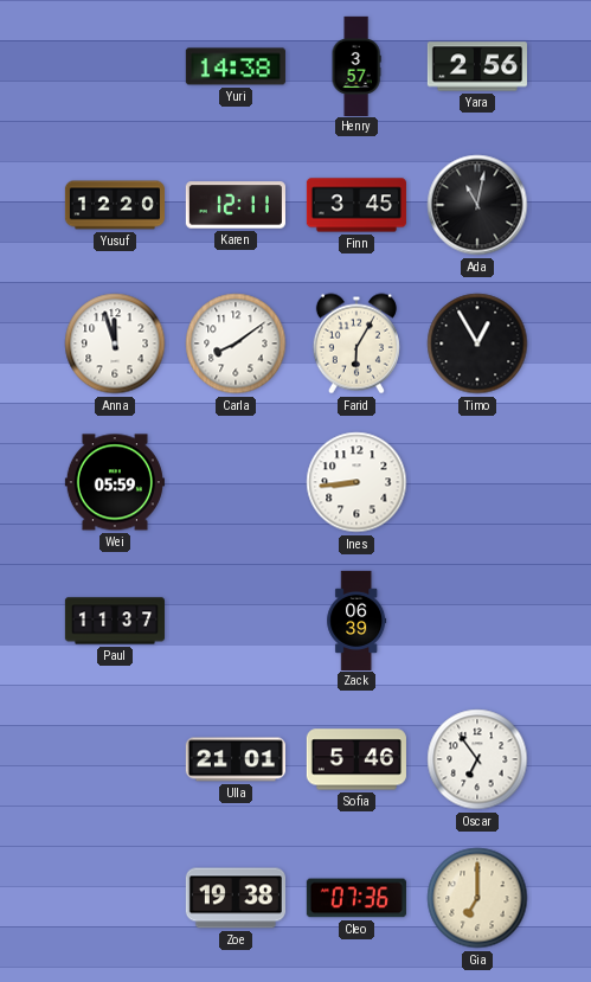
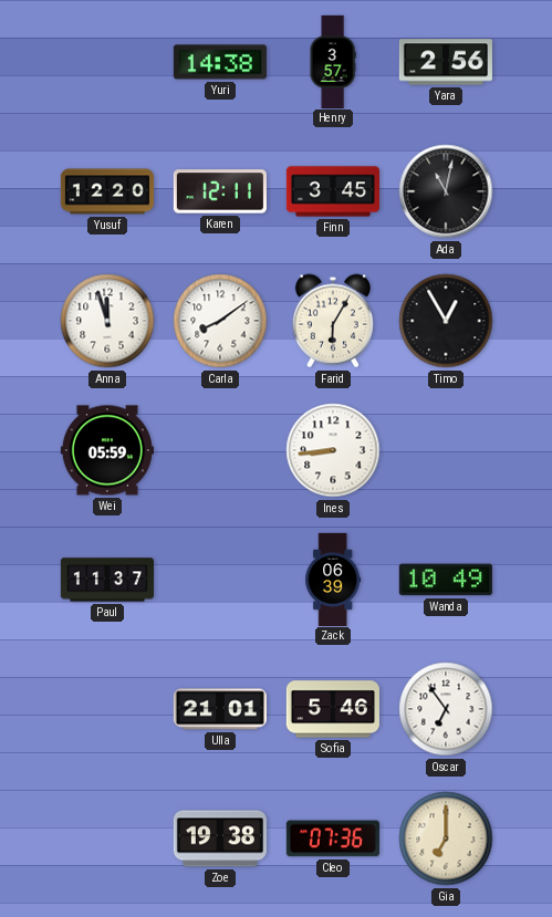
Wanda: none -> 10:49
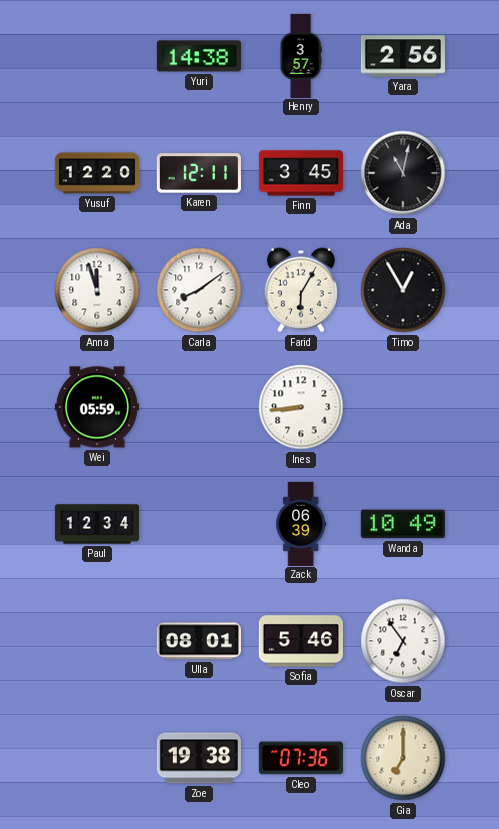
Paul: 11:37 -> 12:34
Ulla: 21:01 -> 08:01
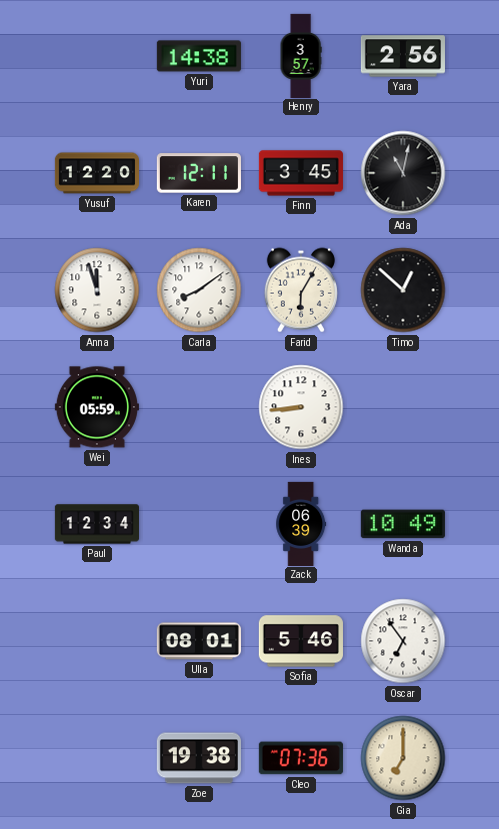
Timo: 12:55 -> 12:52
